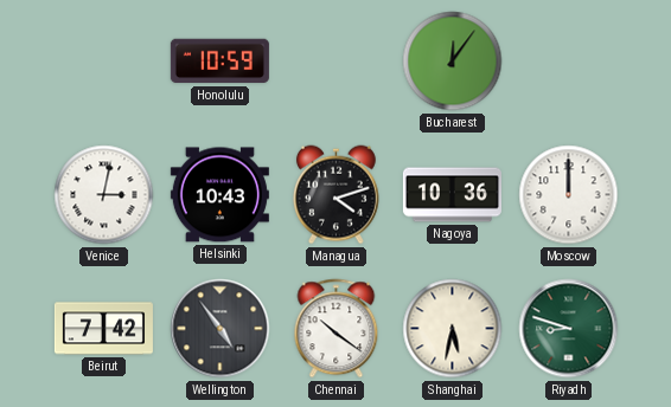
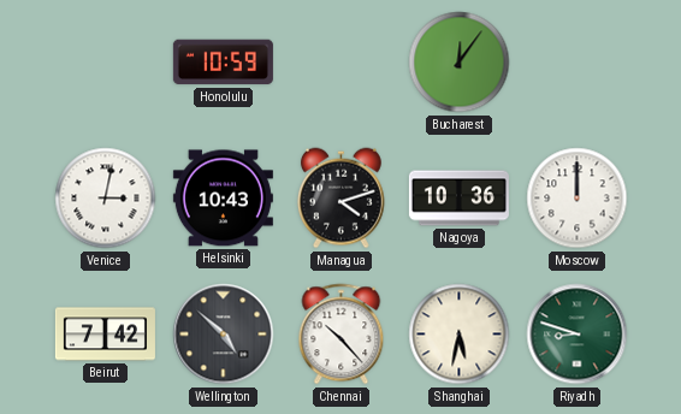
Wellington: 4:54 -> 4:52
Chennai: 10:21 -> 10:23
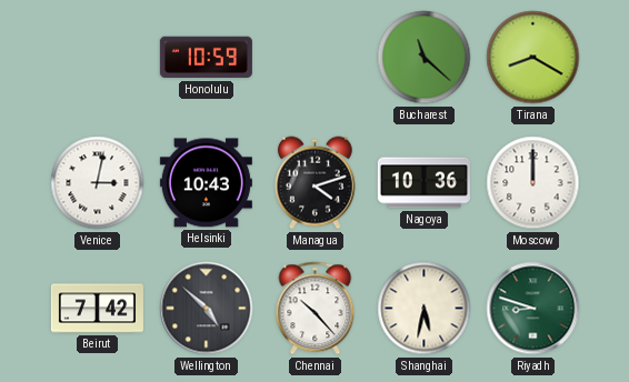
Bucharest: 12:06 -> 11:22
Tirana: none -> 8:20
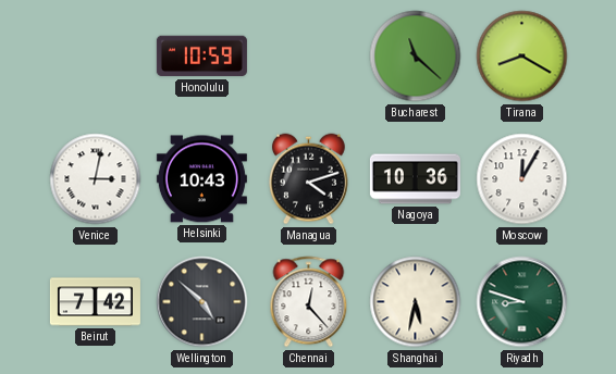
Moscow: 12:00 -> 12:05
Chennai: 10:23 -> 12:23
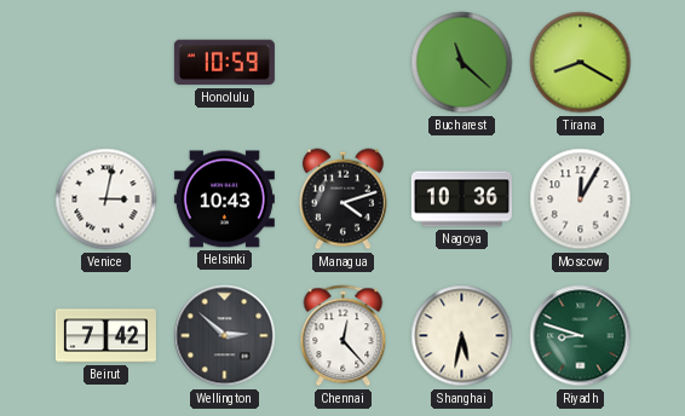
Wellington: 4:52 -> 2:52
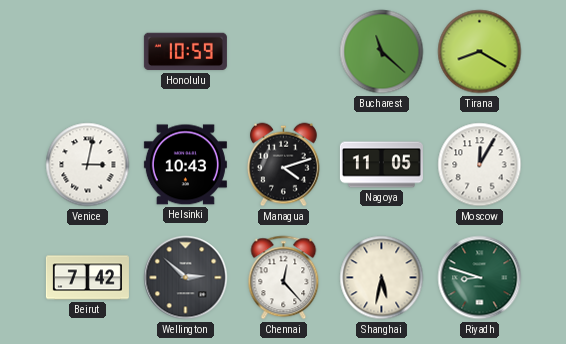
Nagoya: 10:36 -> 11:05
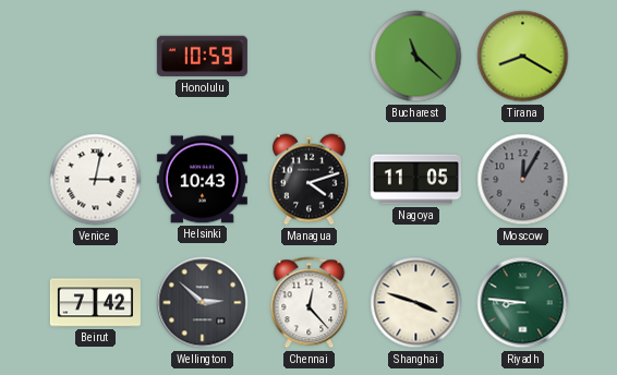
Moscow dial: white -> grey
Shanghai: 5:32 -> 3:48
Riyadh: 8:48 -> 8:46
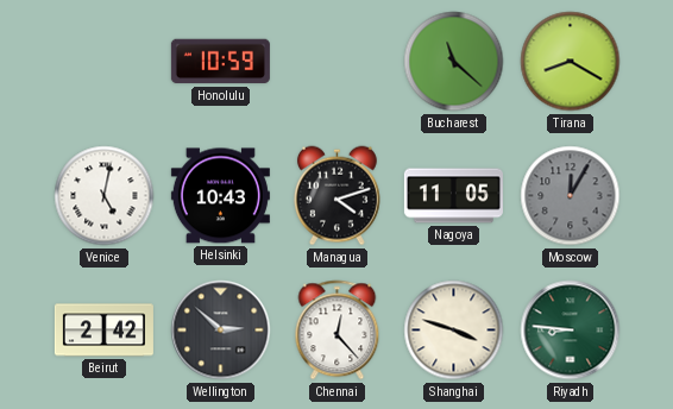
Venice: 3:02 -> 5:02
Beirut: 7:42 -> 2:42
